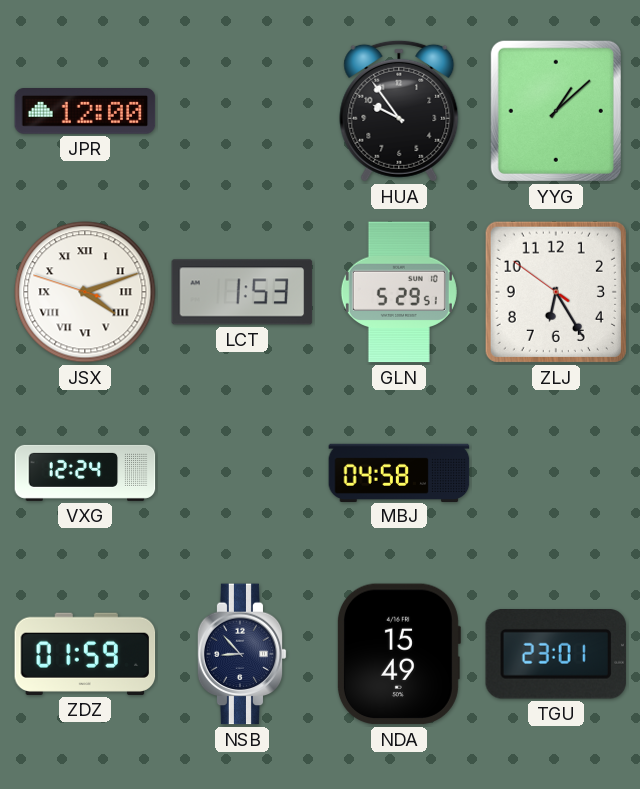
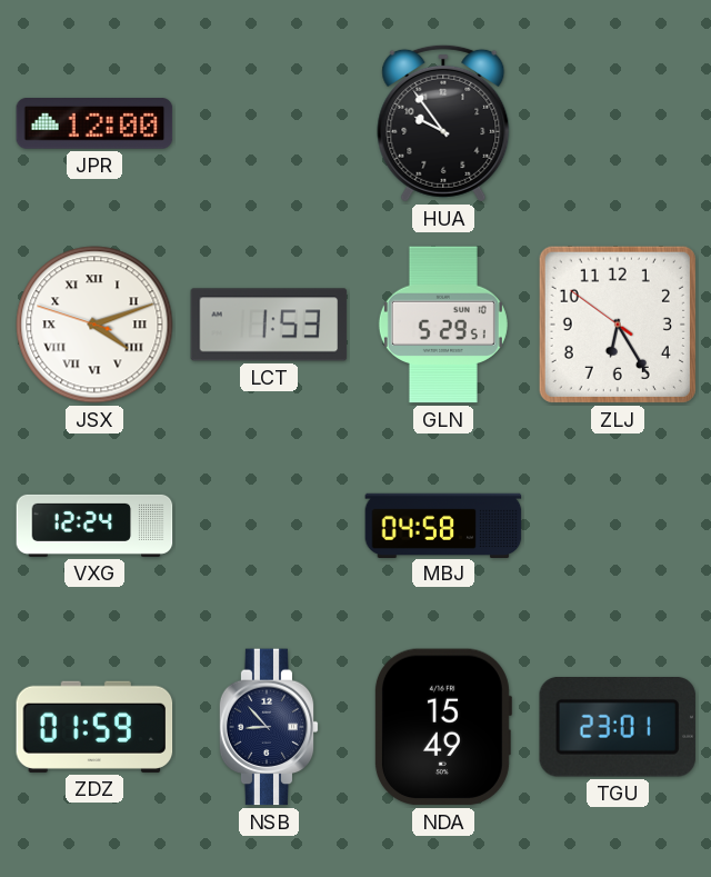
YYG: 1:08 -> none
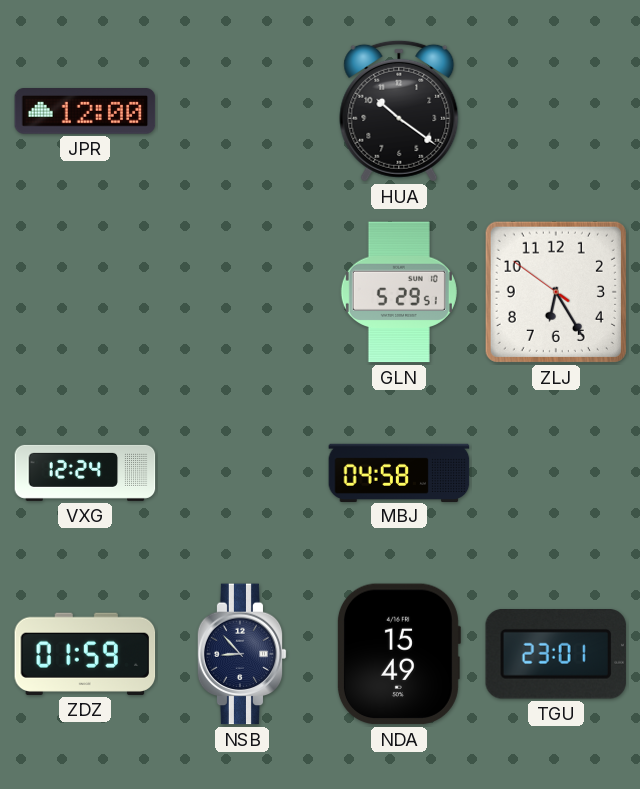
HUA: 9:54 -> 10:21
JSX: 4:11 -> none
LCT: 1:53 -> none
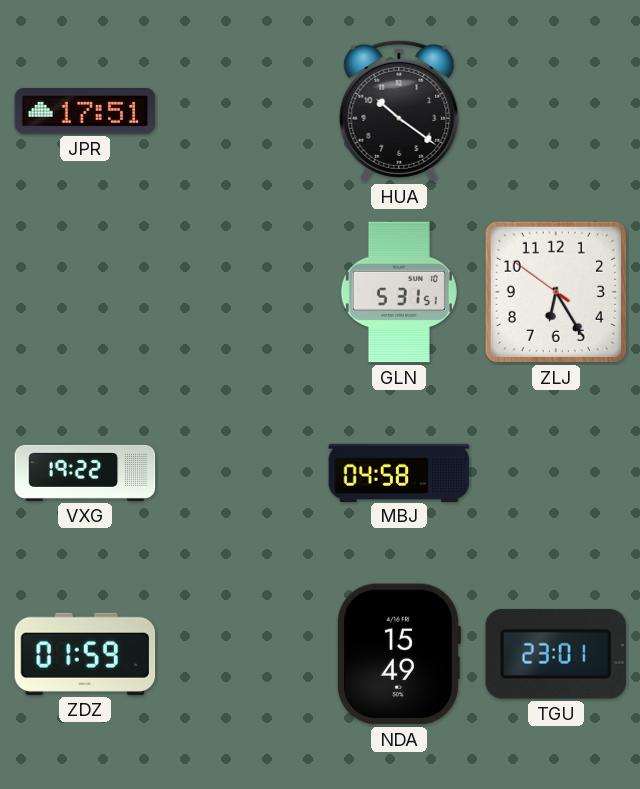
JPR: 12:00 -> 17:51
GLN: 5:29 -> 5:31
VXG: 12:24 -> 19:22
NSB: 8:53 -> none
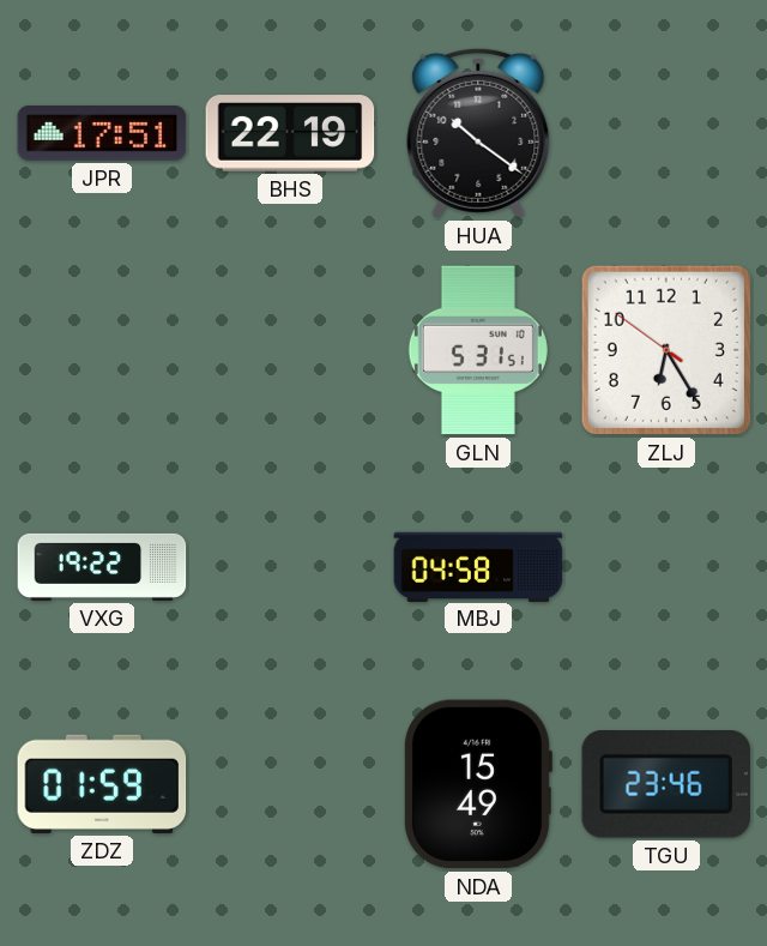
BHS: none -> 22:19
TGU: 23:01 -> 23:46
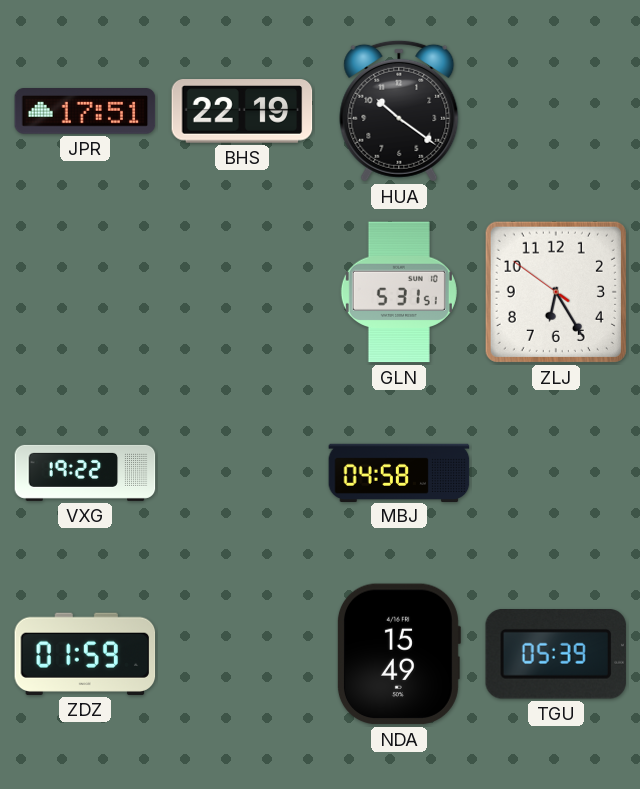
TGU: 23:46 -> 05:39
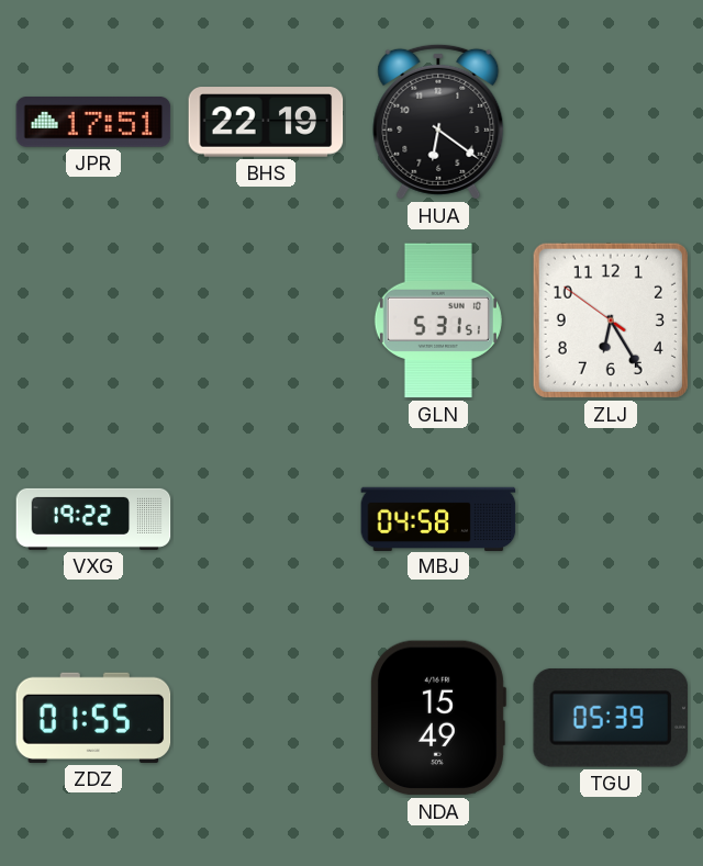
HUA: 10:21 -> 6:21
ZDZ: 01:59 -> 01:55
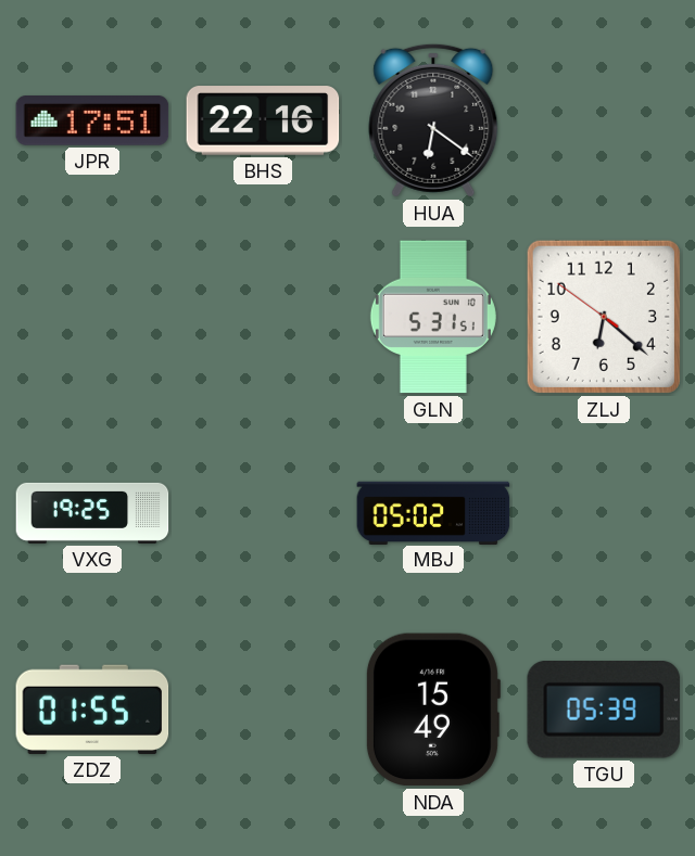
BHS: 22:19 -> 22:16
ZLJ: 6:24 -> 6:21
VXG: 19:22 -> 19:25
MBJ: 04:58 -> 05:02
